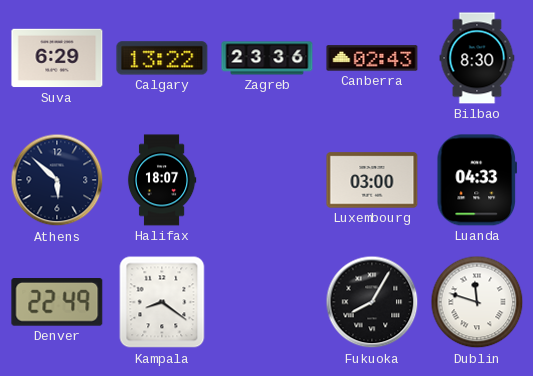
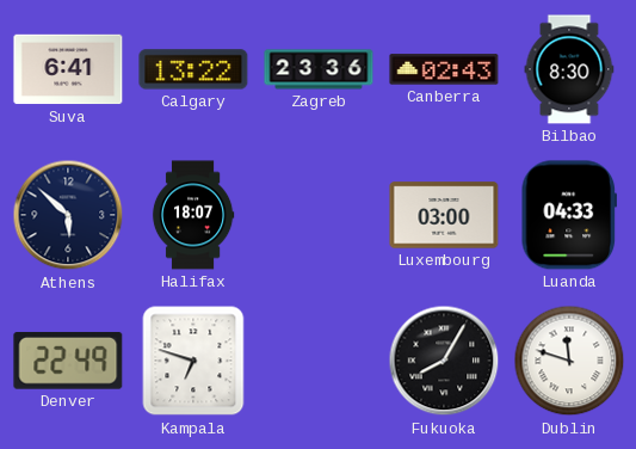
Suva: 6:29 -> 6:41
Kampala: 8:21 -> 6:48
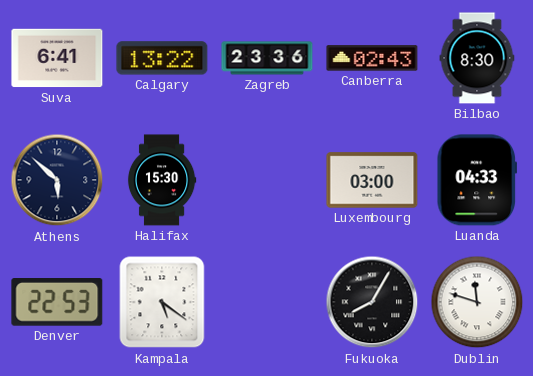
Halifax: 18:07 -> 15:30
Denver: 22:49 -> 22:53
Kampala: 6:48 -> 5:21
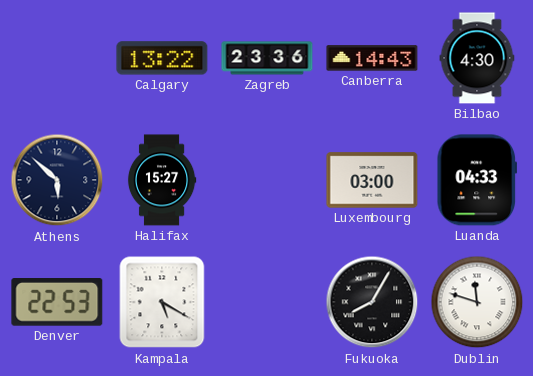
Suva: 6:41 -> none
Canberra: 02:43 -> 14:43
Bilbao: 8:30 -> 4:30
Halifax: 15:30 -> 15:27
Kampala: 5:21 -> 5:20
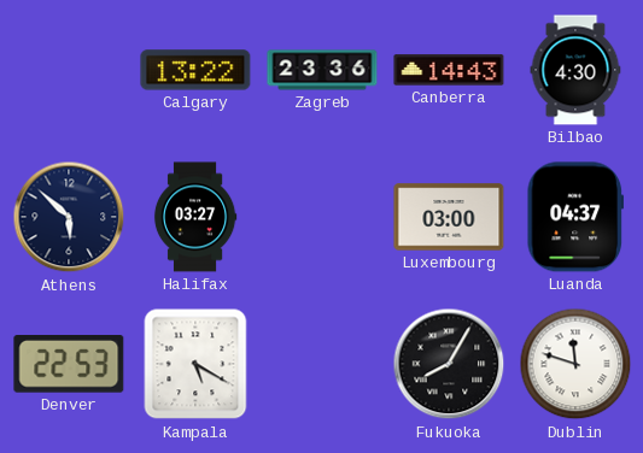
Halifax: 15:27 -> 03:27
Luanda: 04:33 -> 04:37
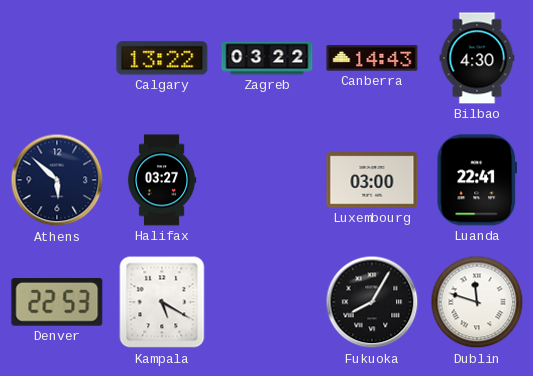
Zagreb: 23:36 -> 03:22
Luanda: 04:37 -> 22:41
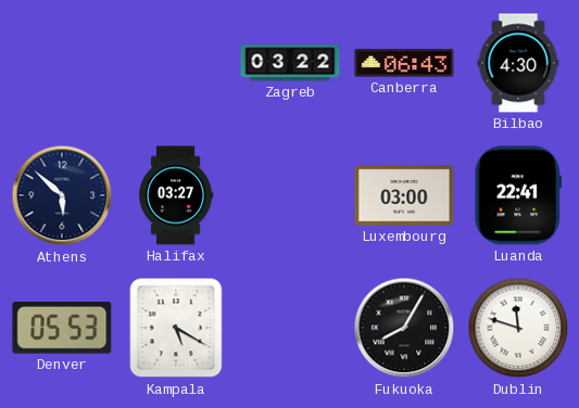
Calgary: 13:22 -> none
Canberra: 14:43 -> 06:43
Denver: 22:53 -> 05:53
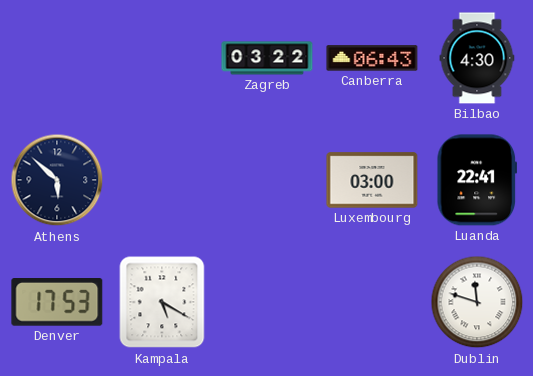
Halifax: 03:27 -> none
Denver: 05:53 -> 17:53
Fukuoka: 8:05 -> none
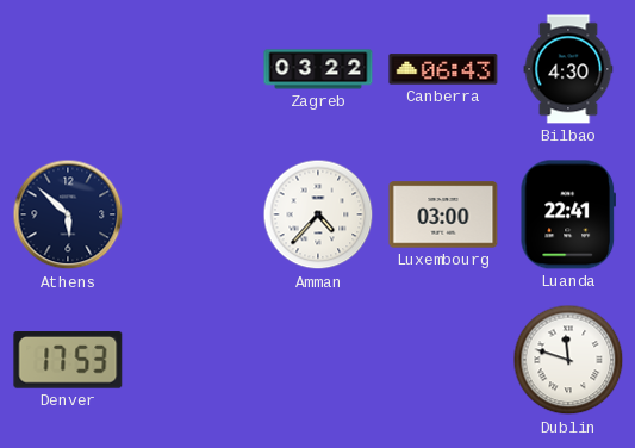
Amman: none -> 4:37
Kampala: 5:20 -> none
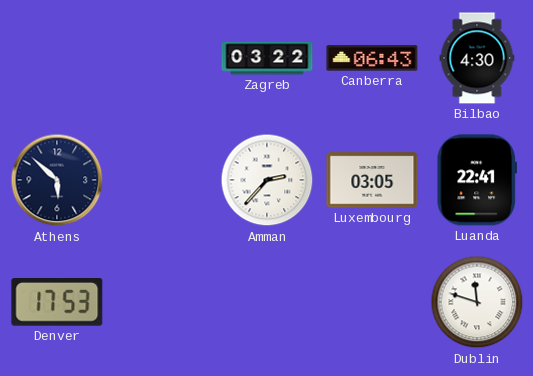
Amman: 4:37 -> 2:37
Luxembourg: 03:00 -> 03:05
